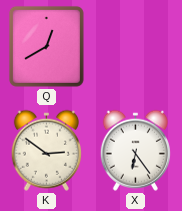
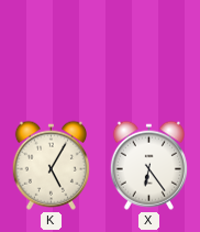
Q: 12:40 -> none
K: 2:51 -> 5:05
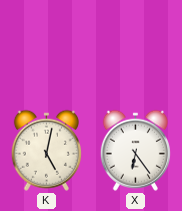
K: 5:05 -> 5:02
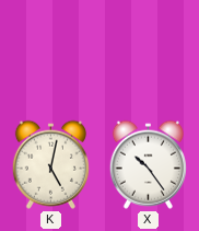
X: 6:24 -> 10:24
